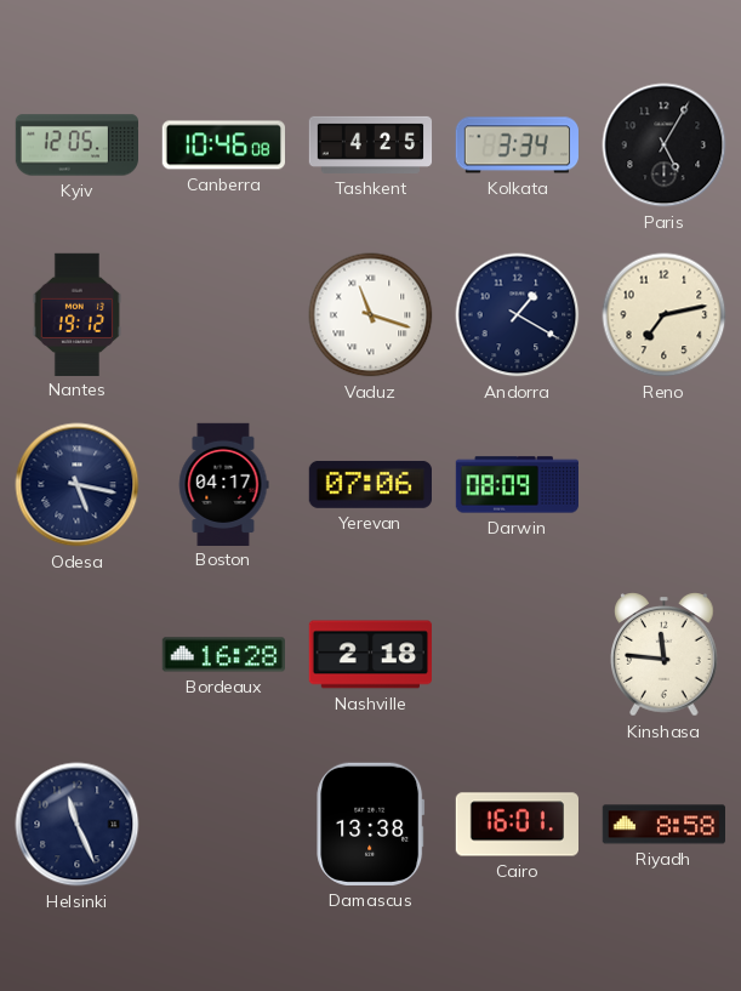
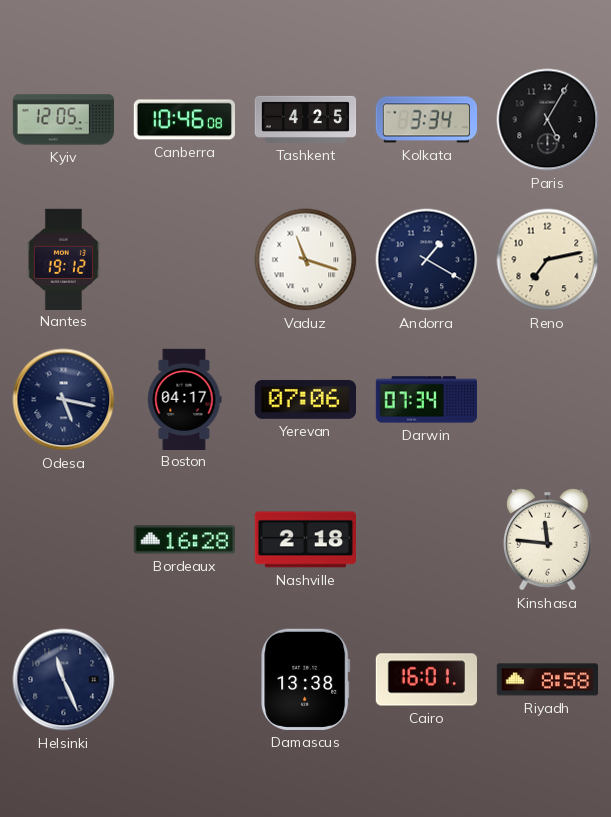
Darwin: 08:09 -> 07:34
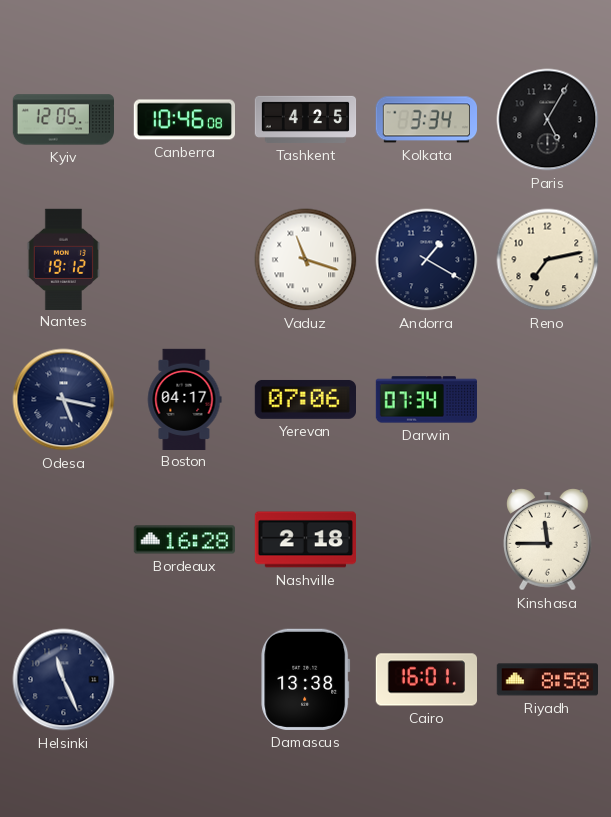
Kinshasa: 11:46 -> 11:45
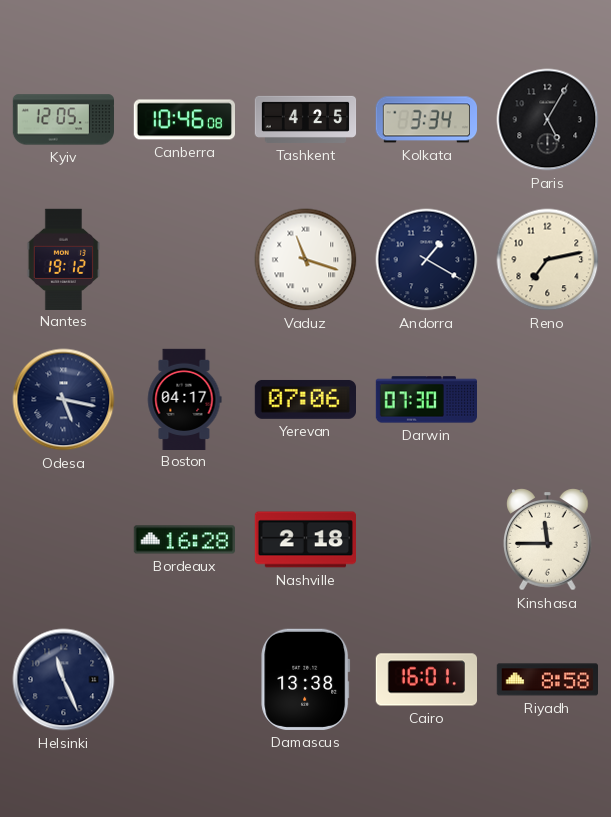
Darwin: 07:34 -> 07:30
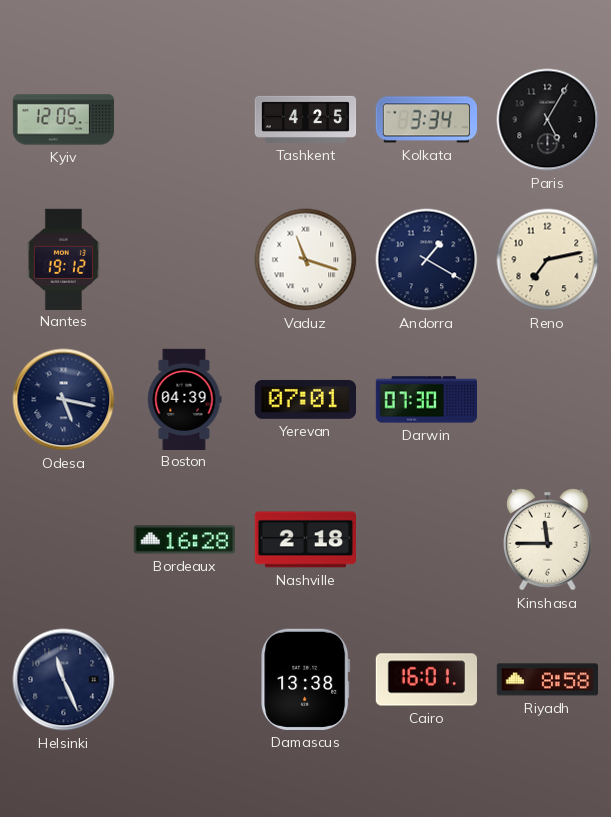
Canberra: 10:46 -> none
Boston: 04:17 -> 04:39
Yerevan: 07:06 -> 07:01
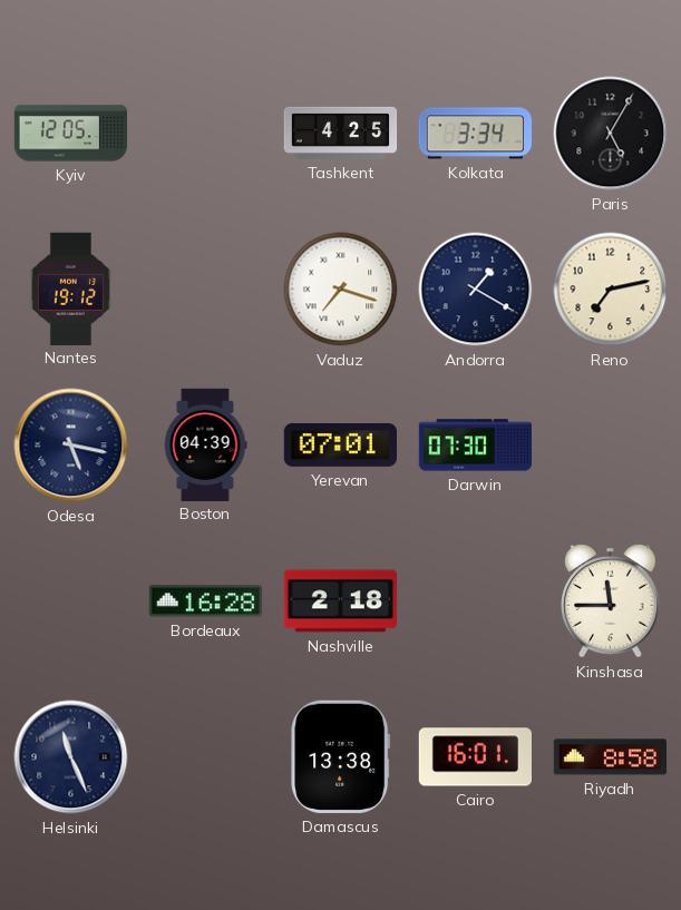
Vaduz: 11:18 -> 7:18
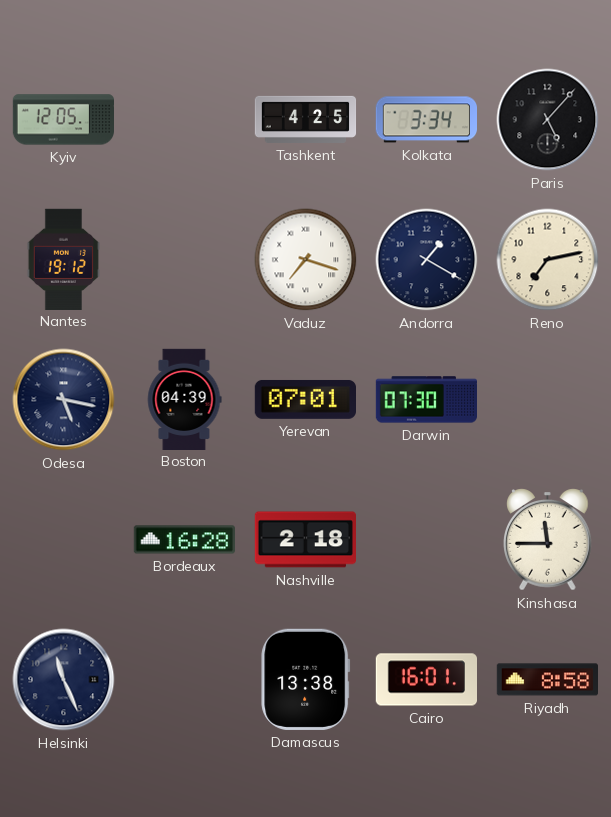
Paris: 5:05 -> 5:07
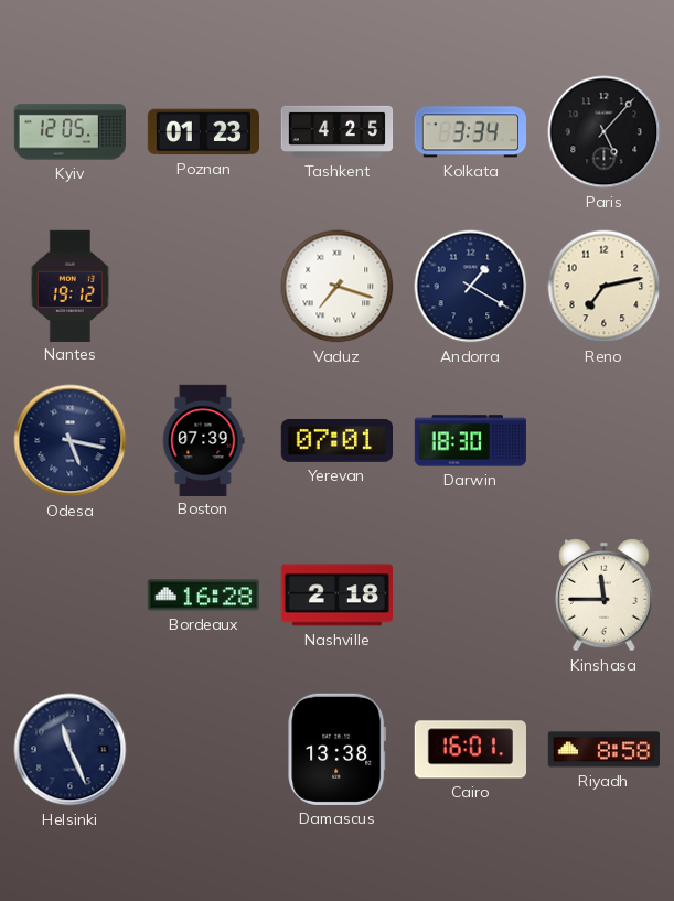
Poznan: none -> 01:23
Boston: 04:39 -> 07:39
Darwin: 07:30 -> 18:30
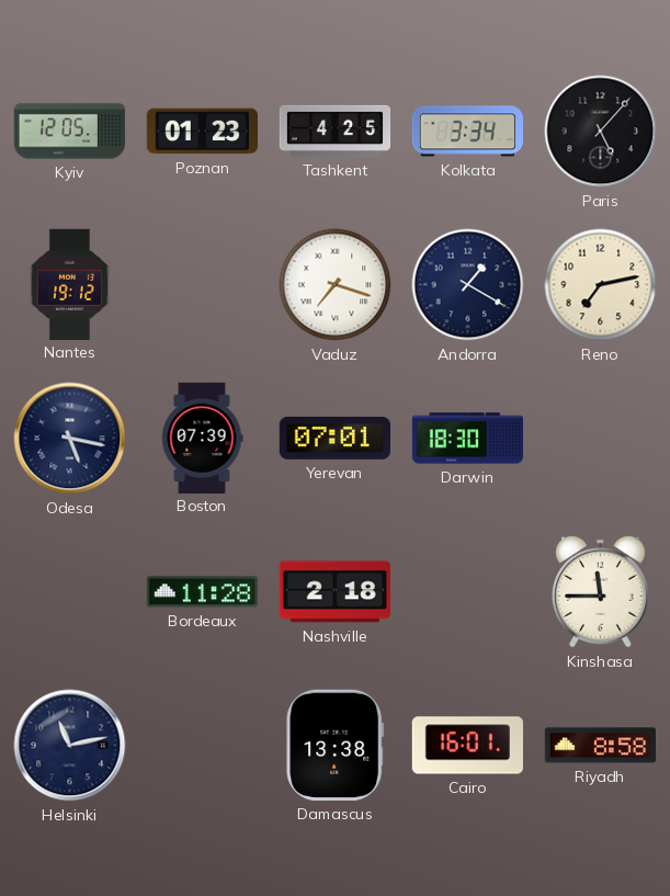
Bordeaux: 16:28 -> 11:28
Helsinki: 11:26 -> 11:13
